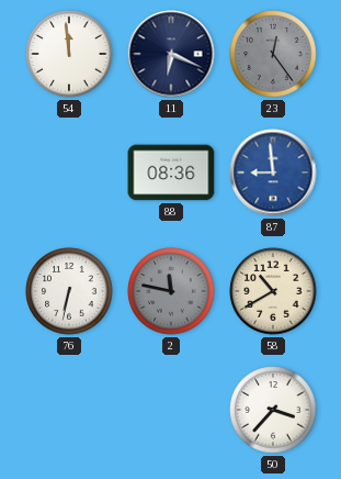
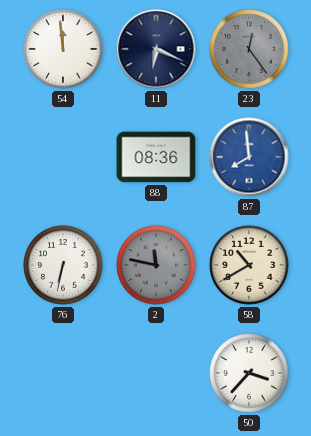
87: 8:59 -> 7:59
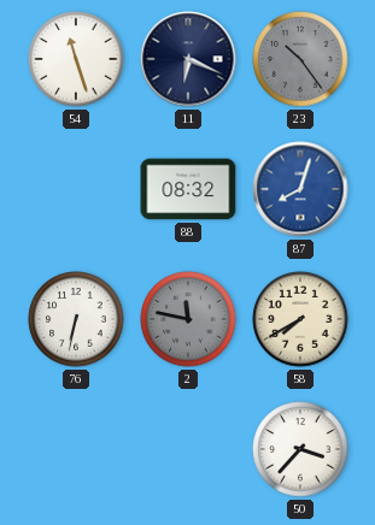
54: 11:59 -> 11:27
23: 12:24 -> 10:24
88: 08:36 -> 08:32
87: 7:59 -> 8:03
58: 10:40 -> 7:40
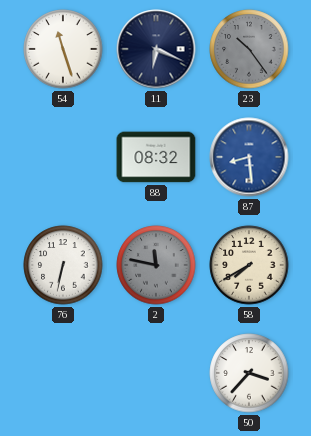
87: 8:03 -> 8:29
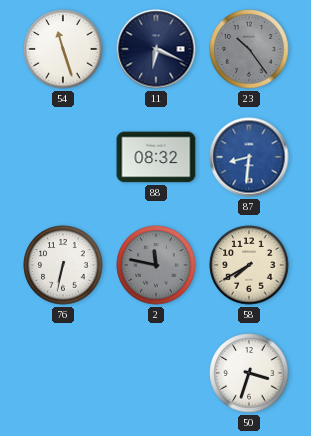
87: 8:29 -> 8:31
50: 3:37 -> 3:33
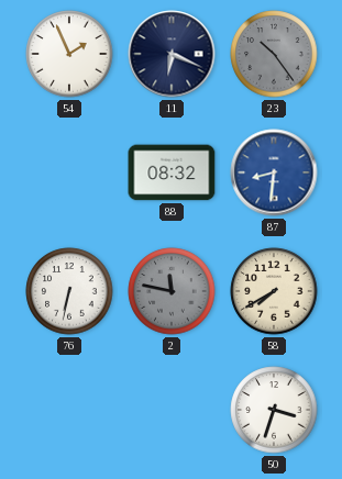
54: 11:27 -> 1:56
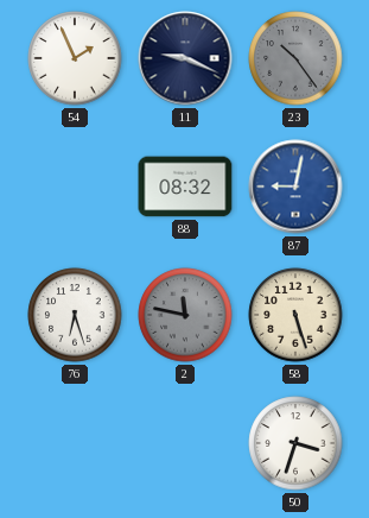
11: 6:19 -> 9:19
87: 8:31 -> 9:02
76: 6:32 -> 6:27
58: 7:40 -> 5:27
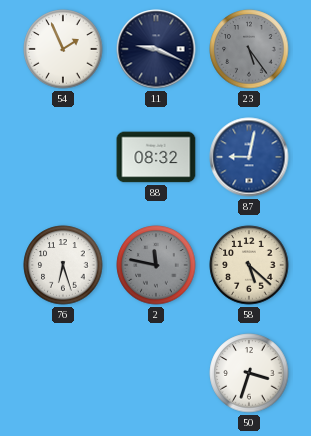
23: 10:24 -> 5:24
58: 5:27 -> 5:22
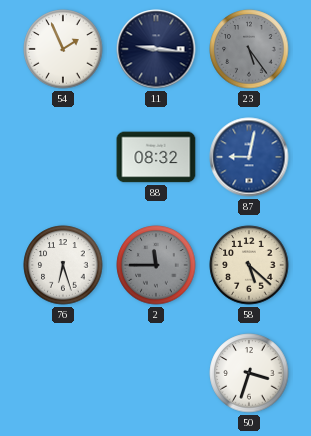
11: 9:19 -> 9:16
2: 11:47 -> 11:45
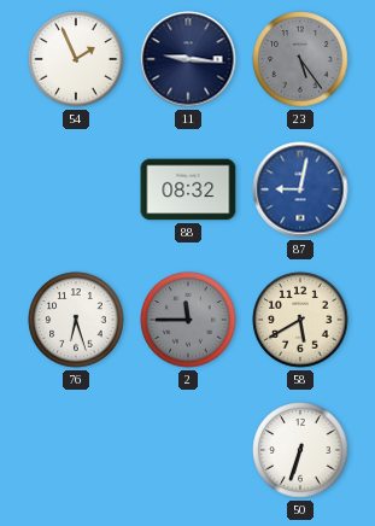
58: 5:22 -> 5:40
50: 3:33 -> 6:33
